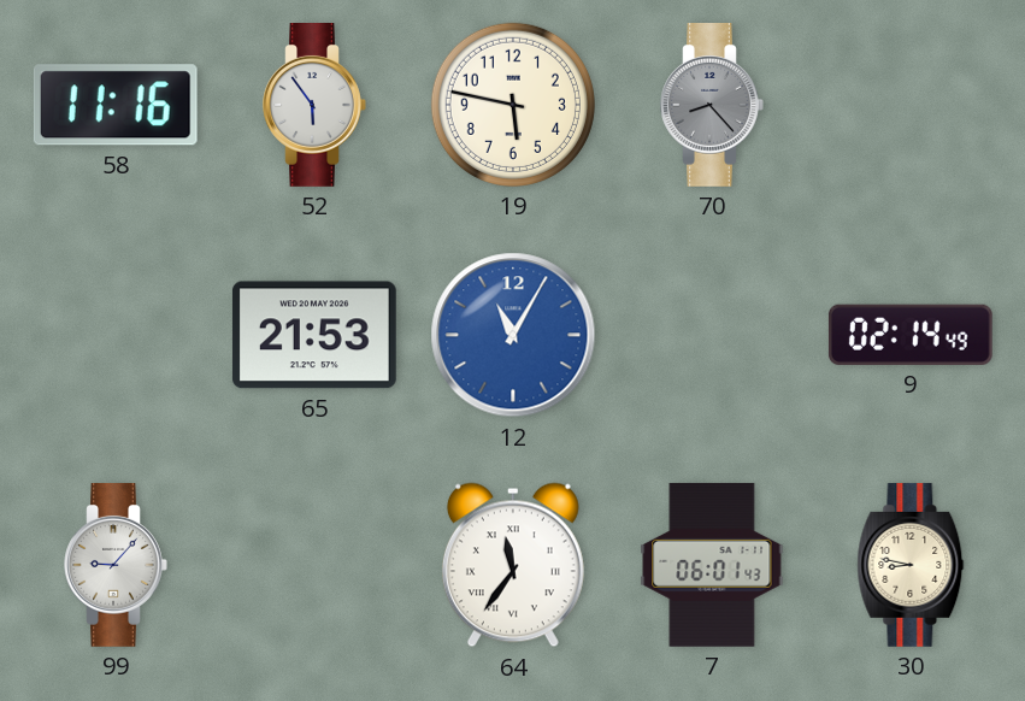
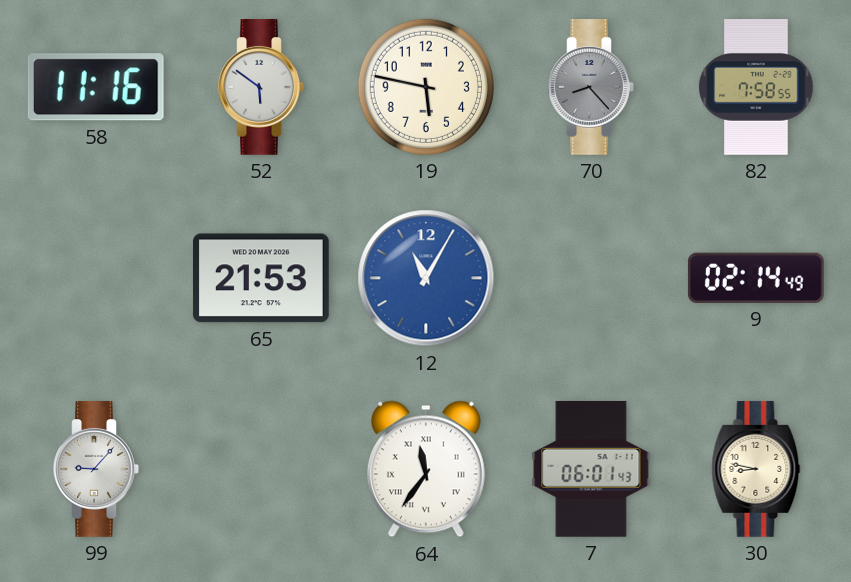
52: 5:54 -> 5:51
82: none -> 7:58
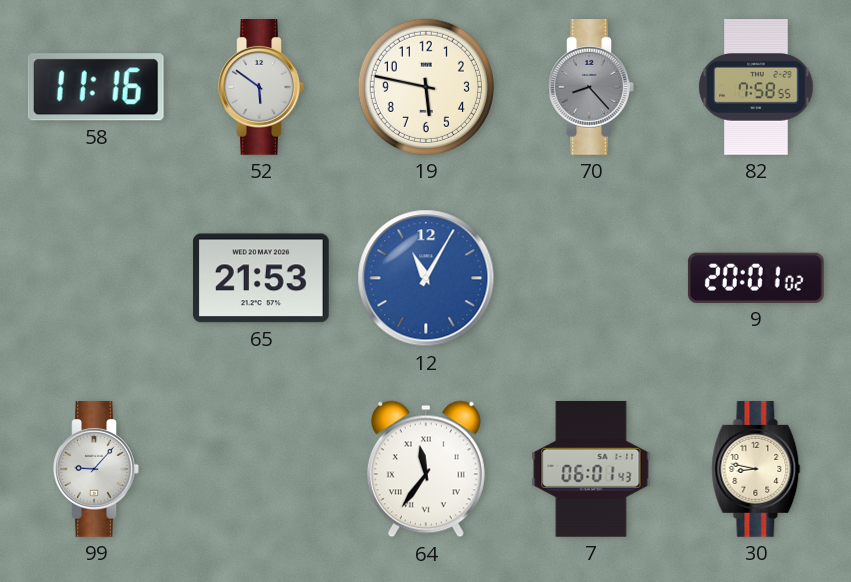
9: 02:14 -> 20:01
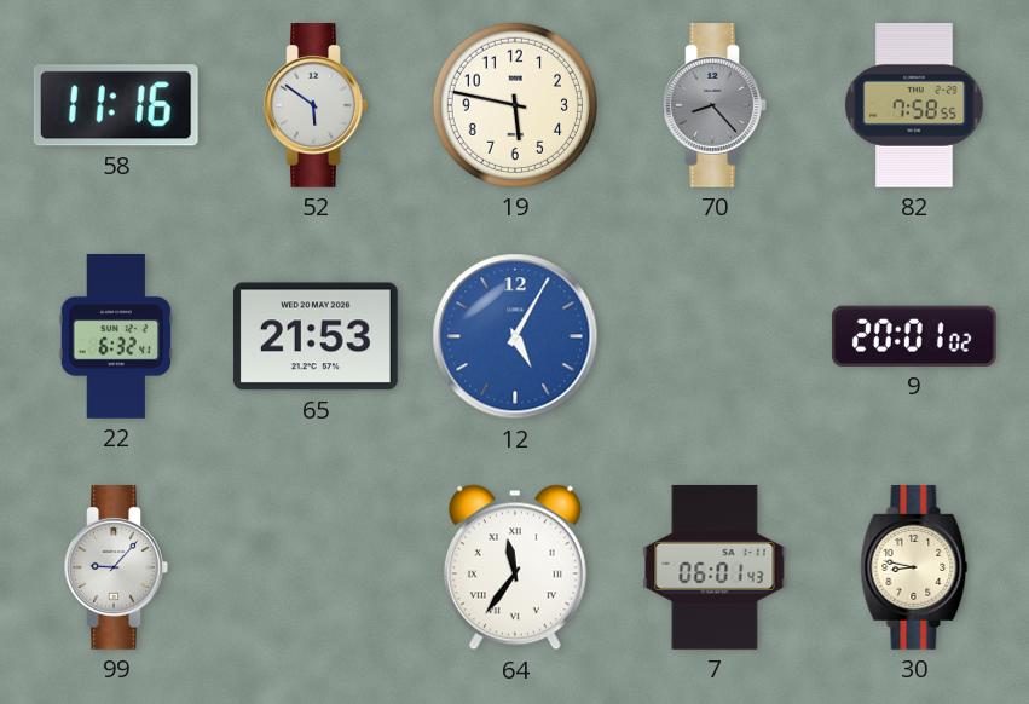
22: none -> 6:32
12: 11:05 -> 5:05
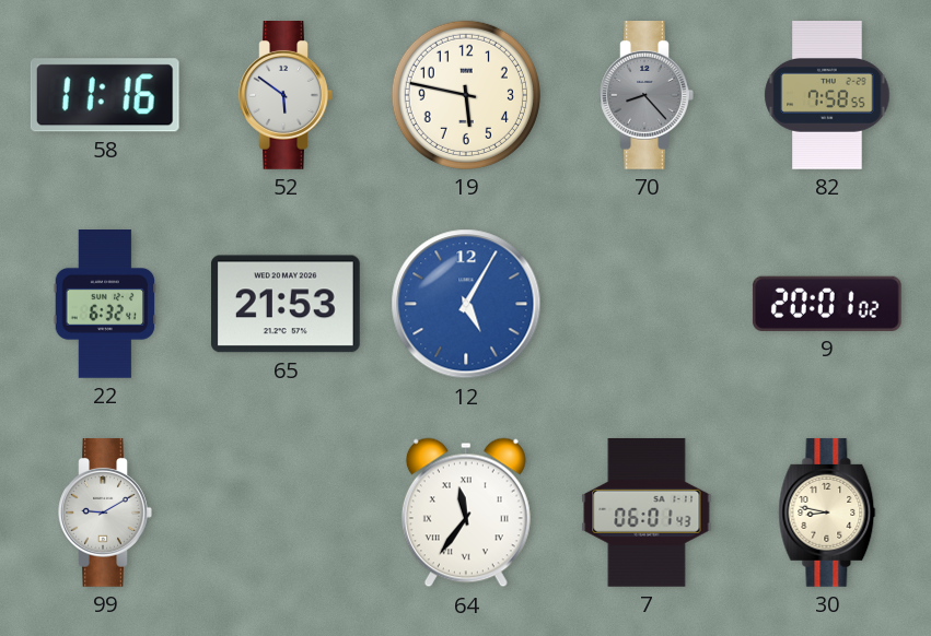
99: 9:07 -> 9:10
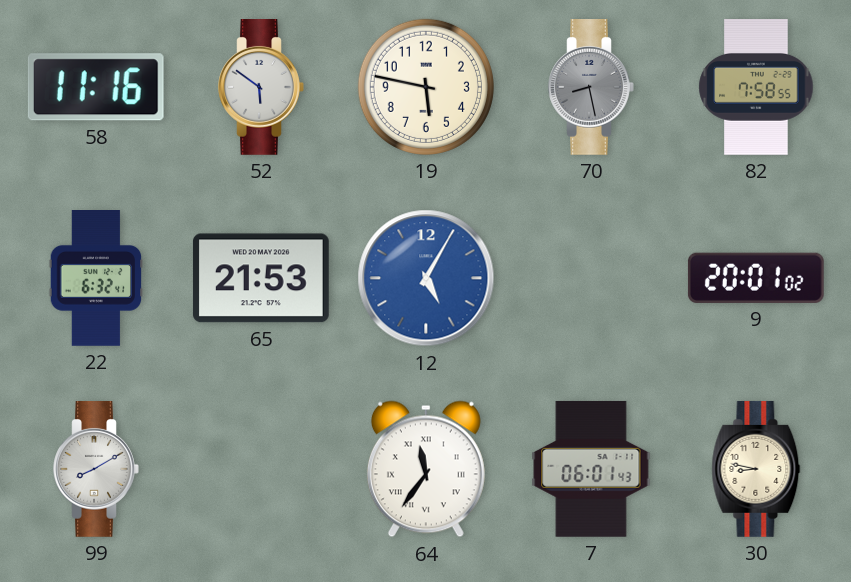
70: 8:23 -> 8:28
99: 9:10 -> 8:10
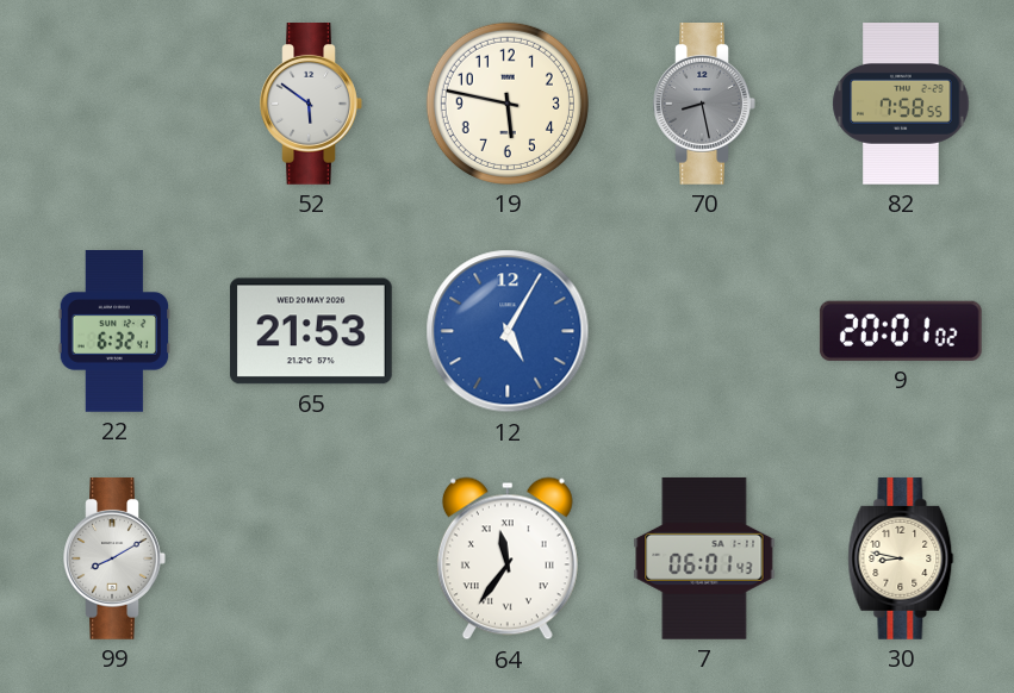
58: 11:16 -> none
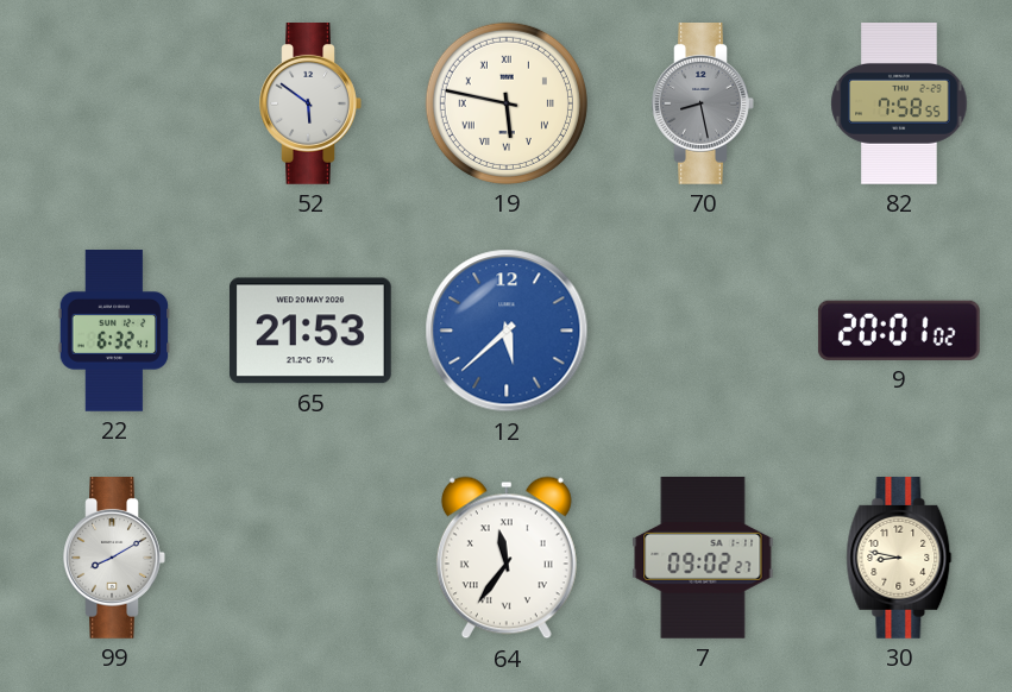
19 numerals: Arabic -> Roman
12: 5:05 -> 5:38
7: 06:01 -> 09:02
